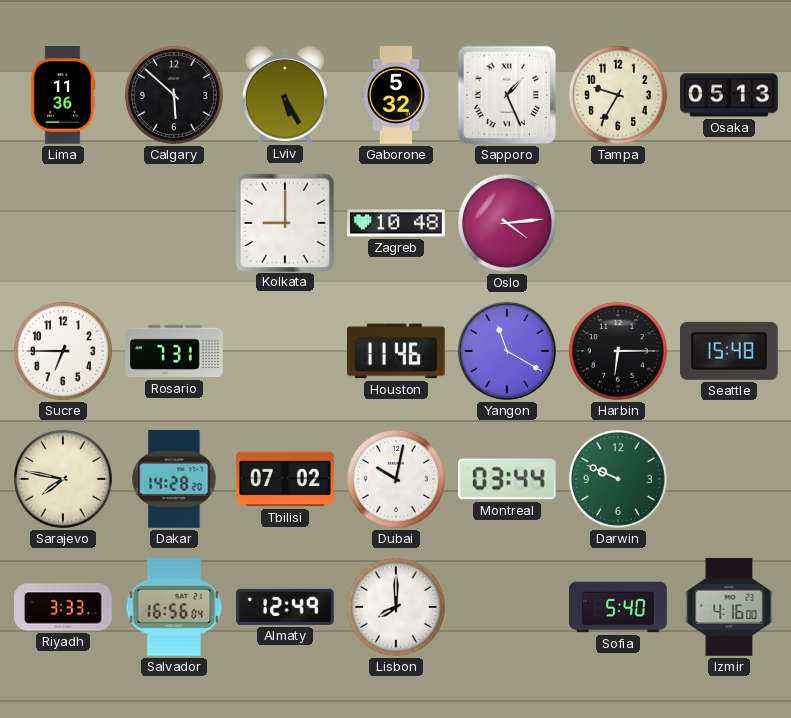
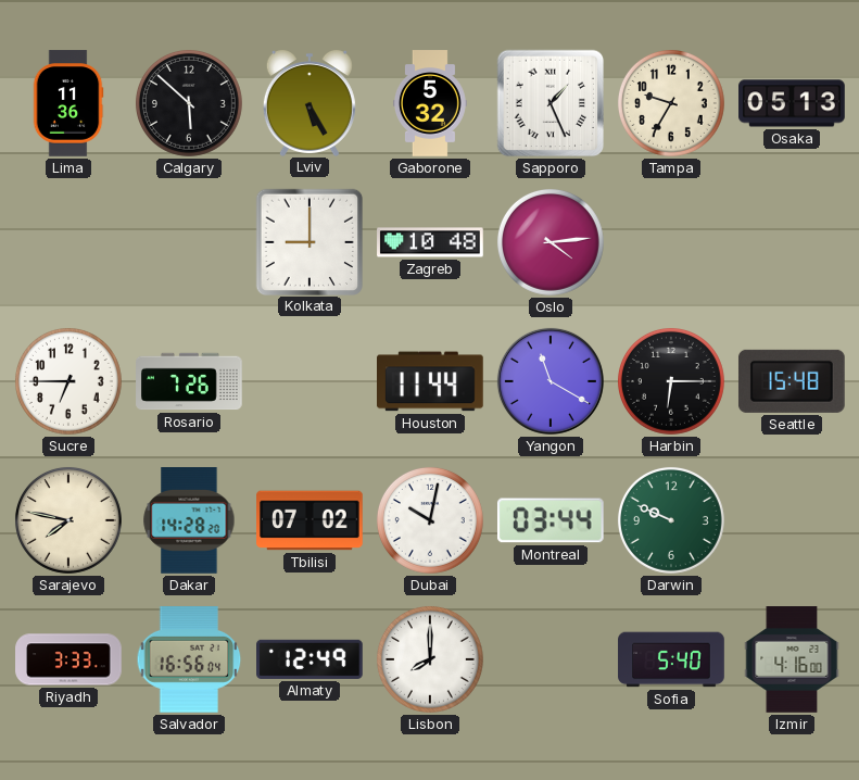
Rosario: 7:31 -> 7:26
Houston: 11:46 -> 11:44
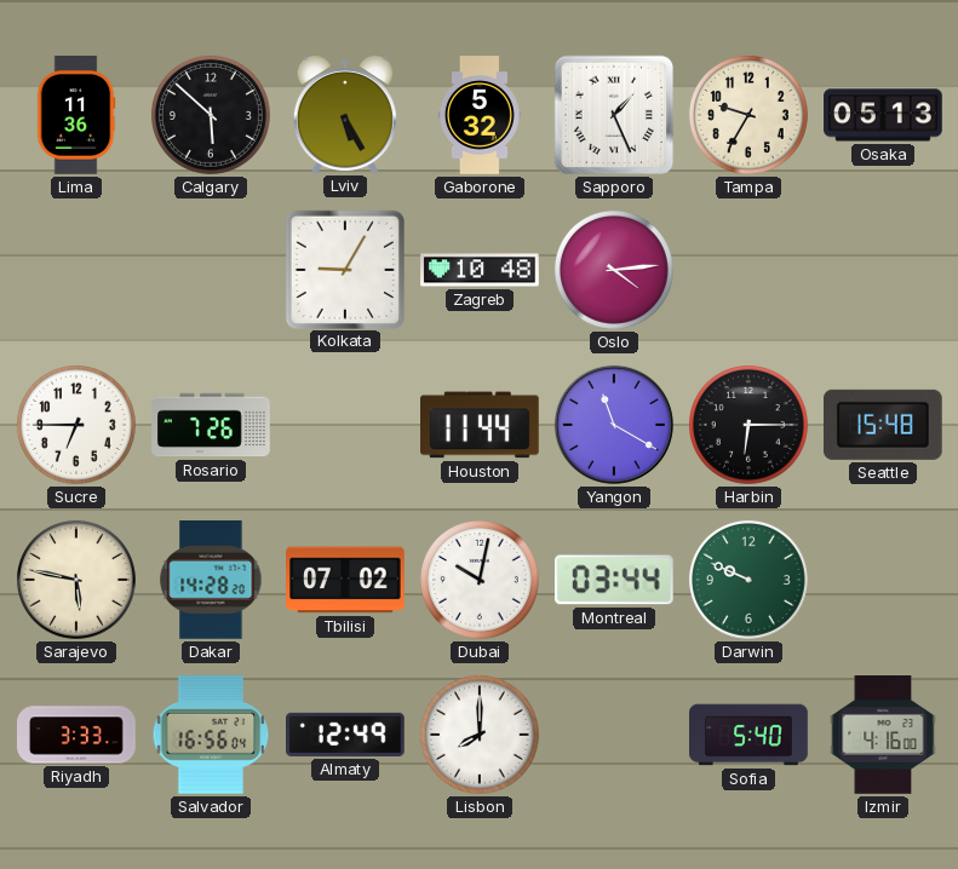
Kolkata: 9:00 -> 9:05
Sarajevo: 7:47 -> 5:47
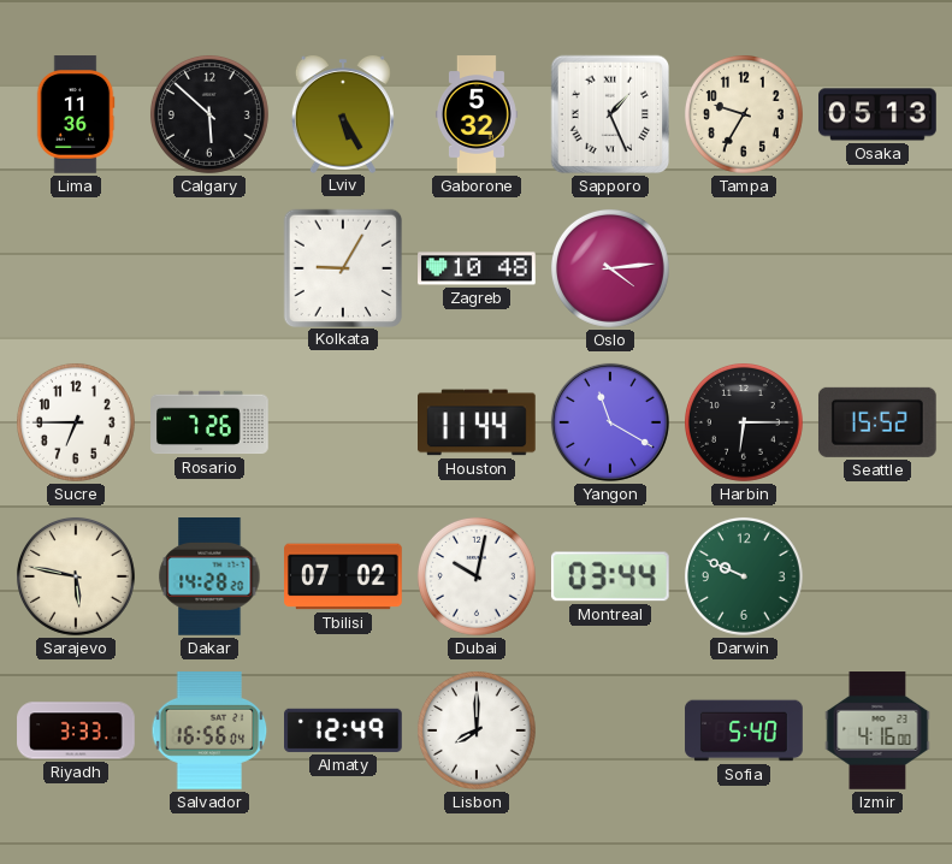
Seattle: 15:48 -> 15:52
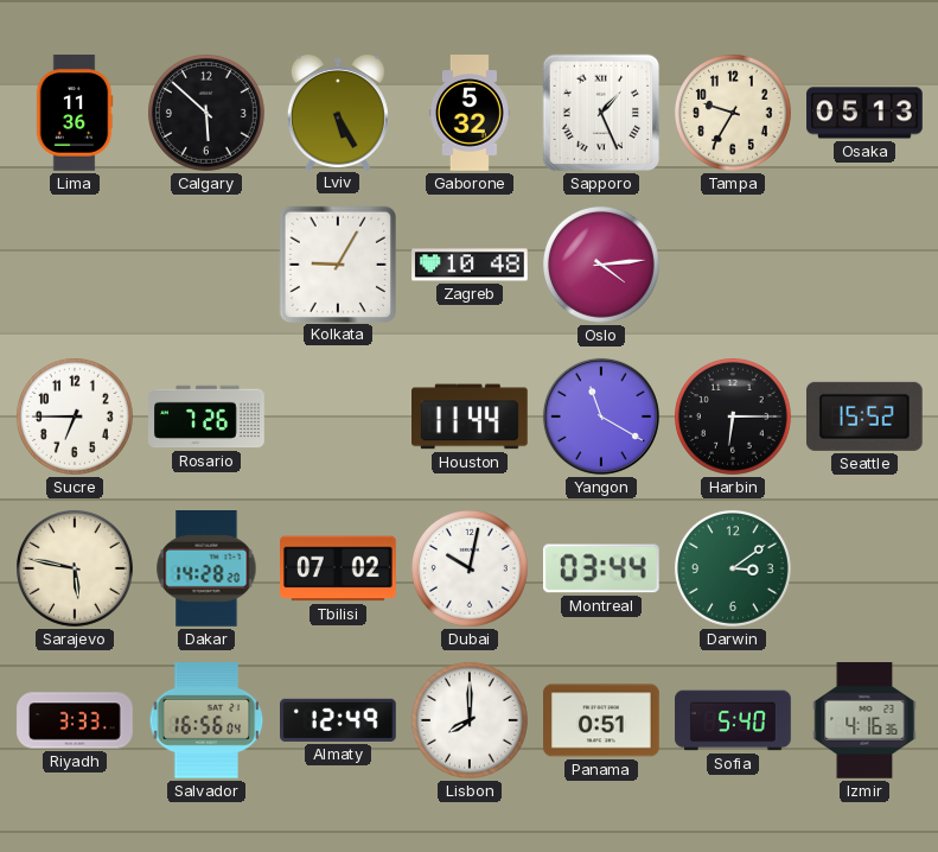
Darwin: 9:49 -> 3:09
Panama: none -> 0:51
Izmir: 4:16:00 -> 4:16:36
